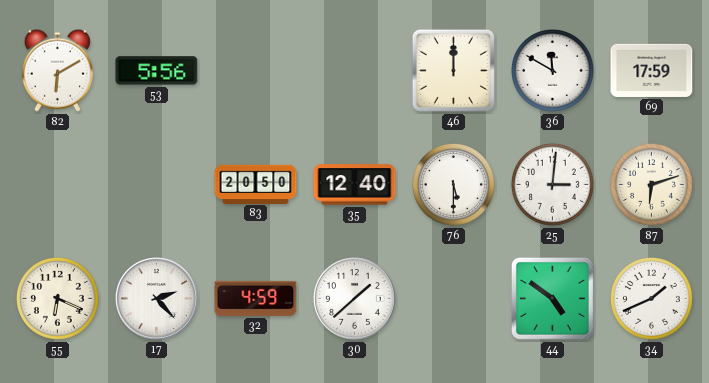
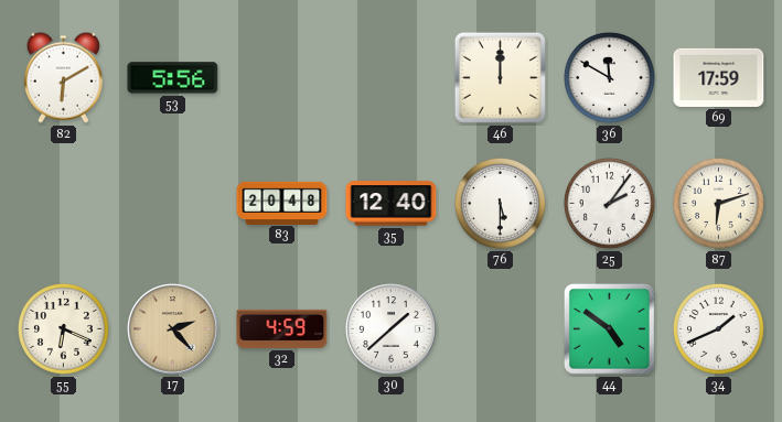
83: 20:50 -> 20:48
25: 3:01 -> 2:06
17 dial: white -> champagne
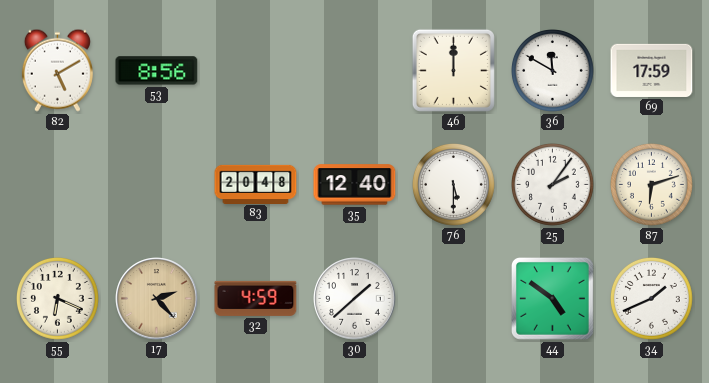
82: 6:10 -> 5:10
53: 5:56 -> 8:56
